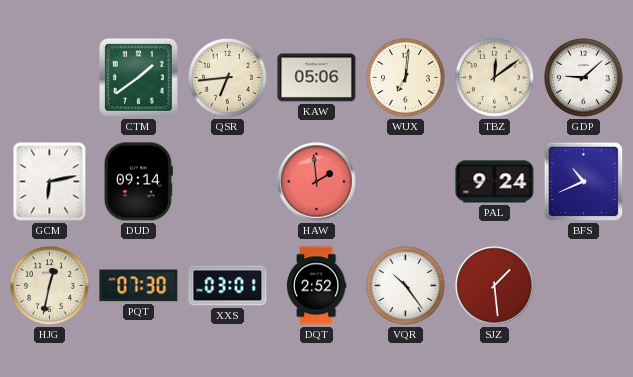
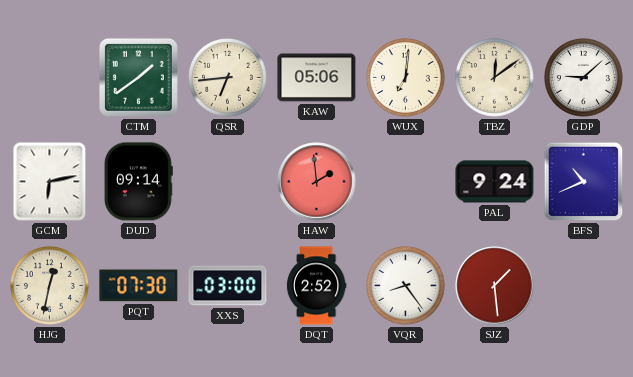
XXS: 03:01 -> 03:00
VQR: 10:24 -> 8:24
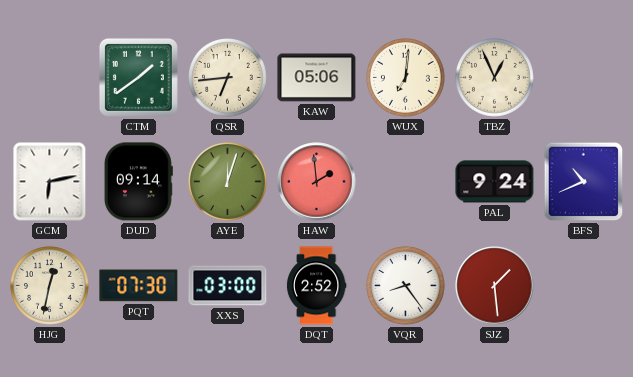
TBZ: 12:09 -> 12:56
GDP: 9:08 -> none
AYE: none -> 12:03
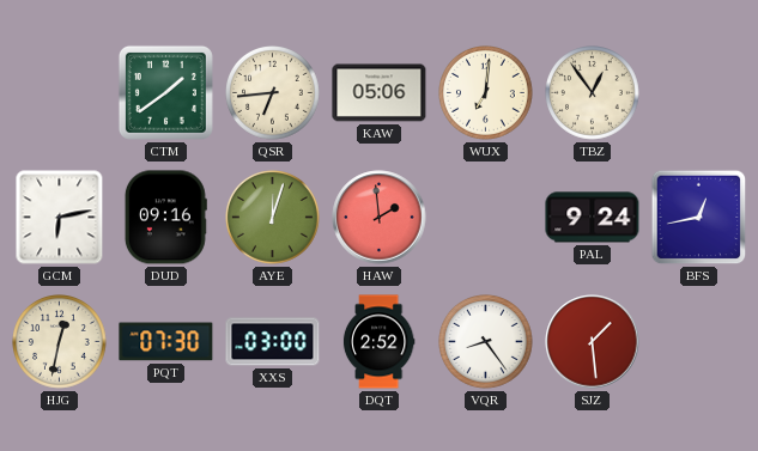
TBZ: 12:56 -> 12:54
DUD: 09:14 -> 09:16
BFS: 10:41 -> 12:43
